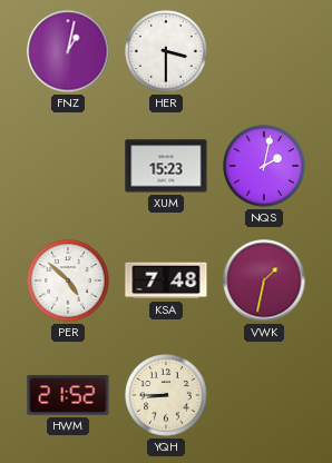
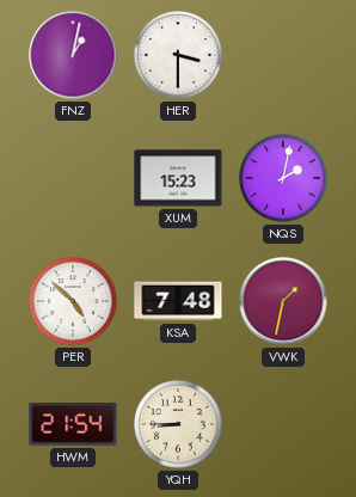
HWM: 21:52 -> 21:54
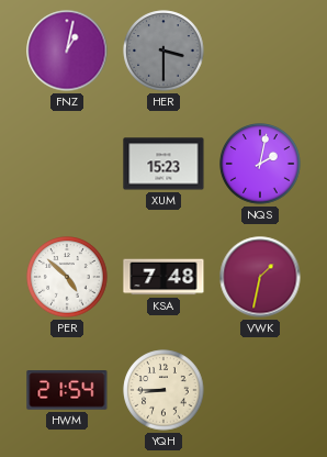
HER dial: white -> grey
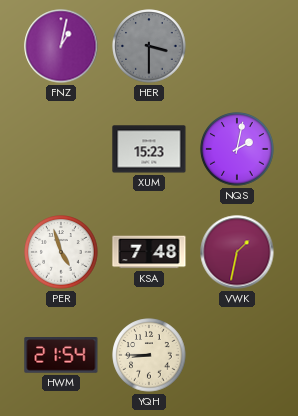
PER: 4:52 -> 4:57
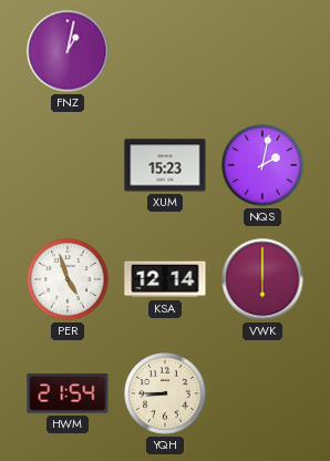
HER: 3:30 -> none
KSA: 7:48 -> 12:14
VWK: 1:32 -> 6:00
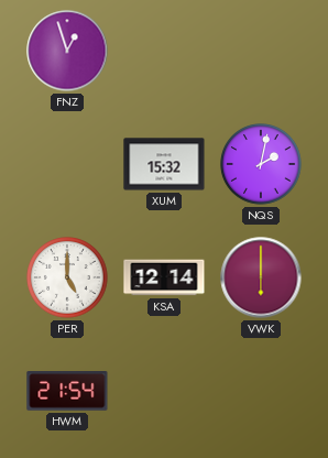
FNZ: 1:02 -> 12:57
XUM: 15:23 -> 15:32
PER: 4:57 -> 5:00
YQH: 8:45 -> none
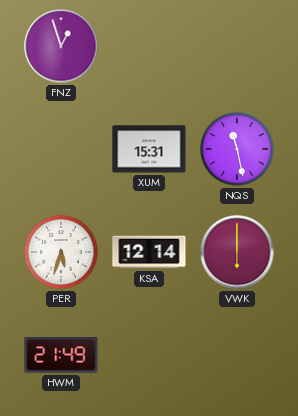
XUM: 15:32 -> 15:31
NQS: 2:02 -> 11:28
PER: 5:00 -> 5:33
HWM: 21:54 -> 21:49
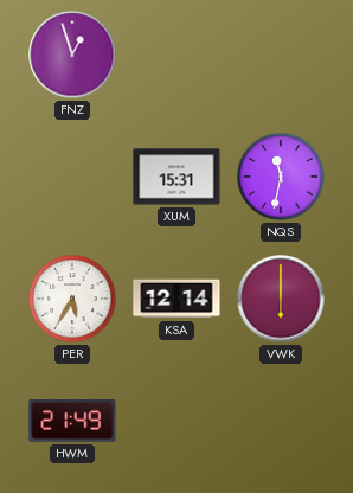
NQS: 11:28 -> 11:32
PER: 5:33 -> 5:35
